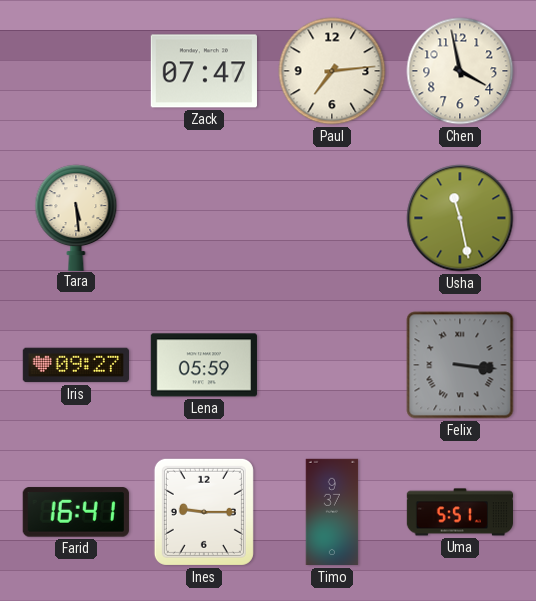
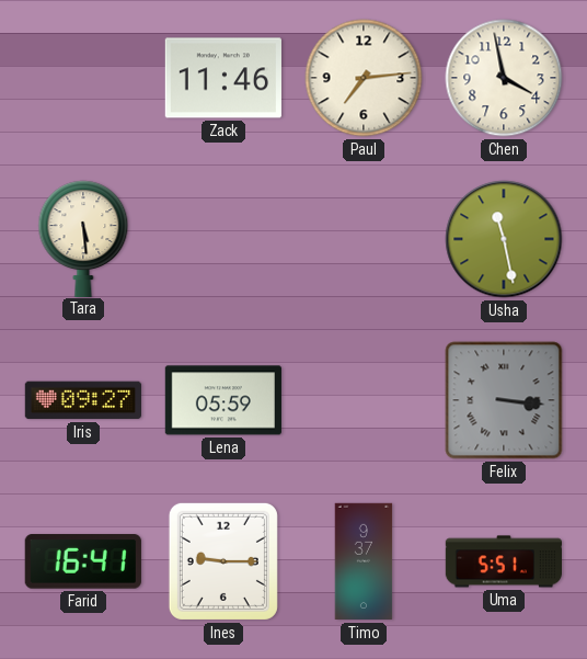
Zack: 07:47 -> 11:46
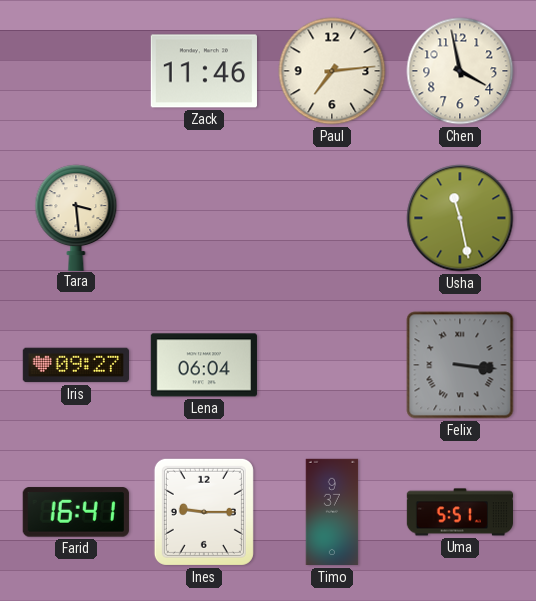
Tara: 5:29 -> 3:29
Lena: 05:59 -> 06:04
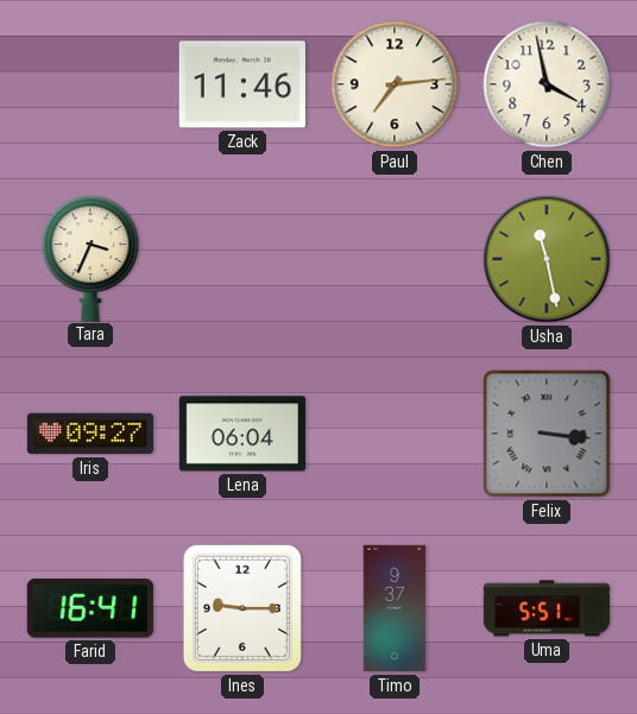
Tara: 3:29 -> 3:34
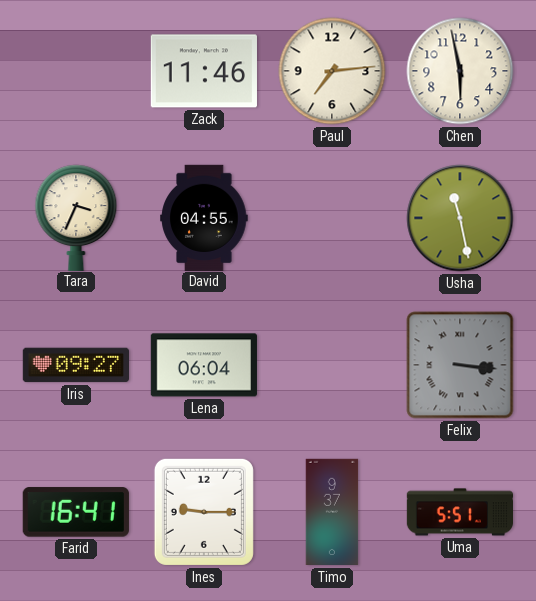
Chen: 3:58 -> 5:58
David: none -> 04:55
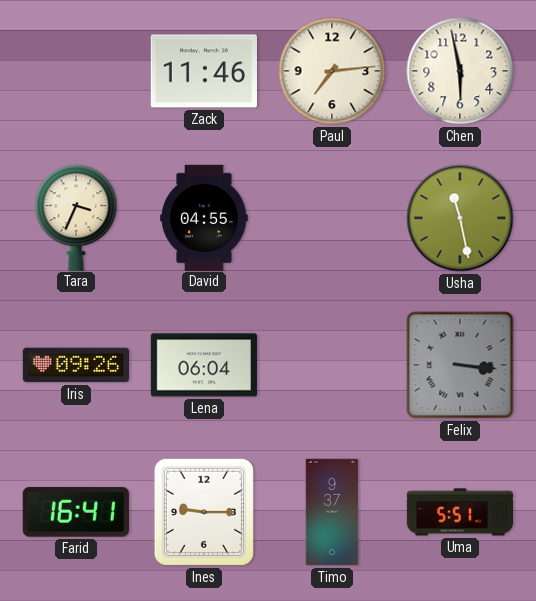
Iris: 09:27 -> 09:26
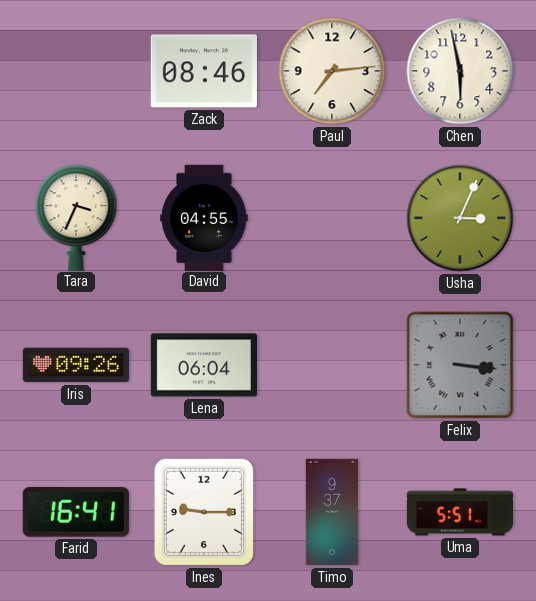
Zack: 11:46 -> 08:46
Usha: 11:28 -> 3:04
